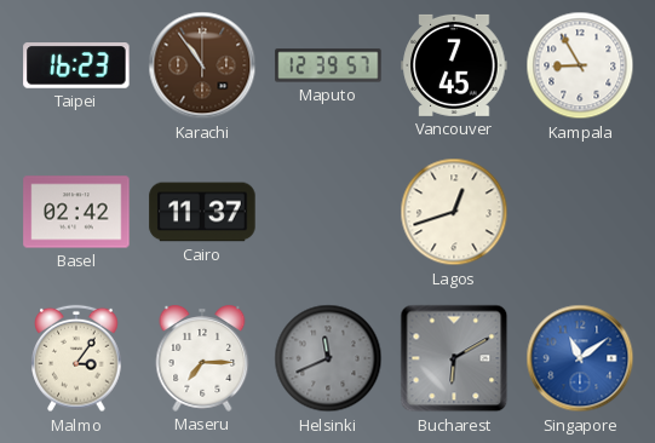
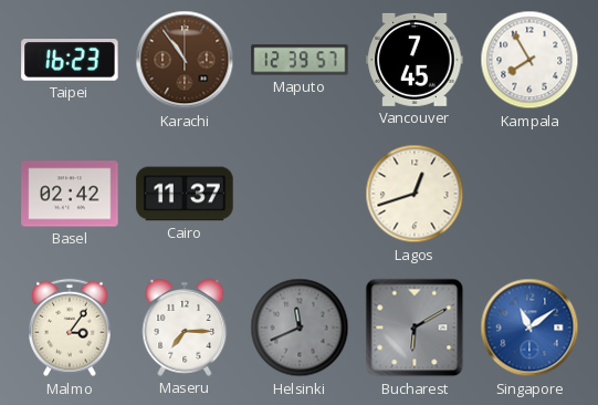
Kampala: 8:55 -> 7:55
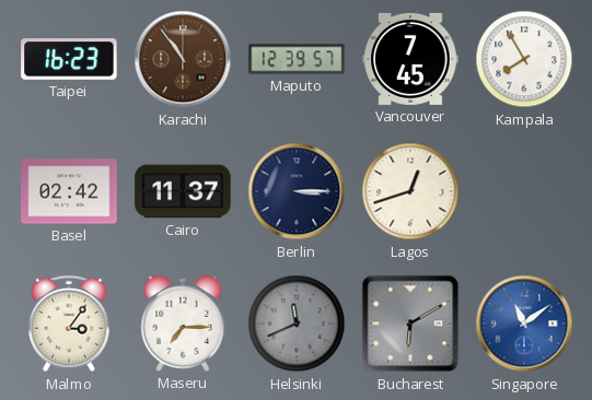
Berlin: none -> 3:15
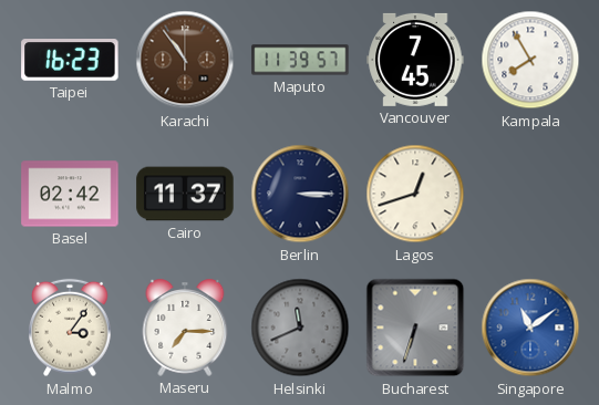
Maputo: 12:39 -> 11:39
Bucharest: 6:10 -> 6:33
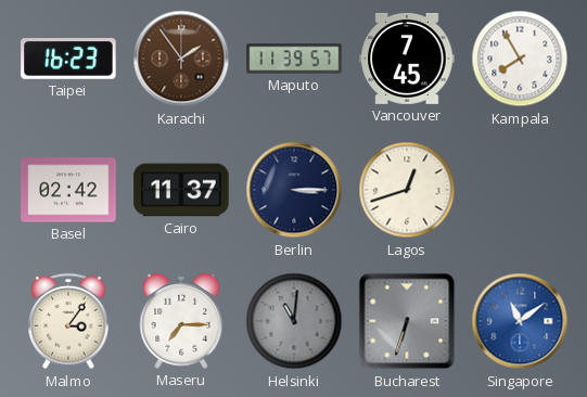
Karachi: 10:54 -> 1:54
Helsinki: 11:41 -> 11:01
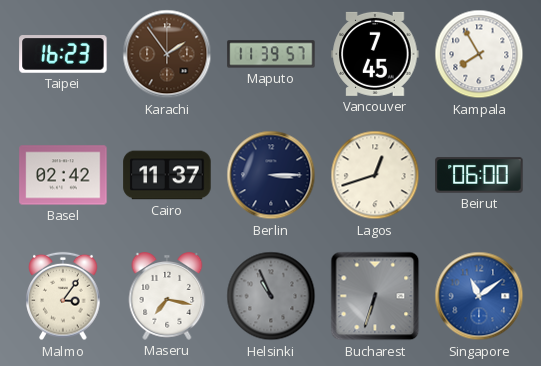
Beirut: none -> 06:00
Maseru: 7:15 -> 7:17
Helsinki: 11:01 -> 10:56
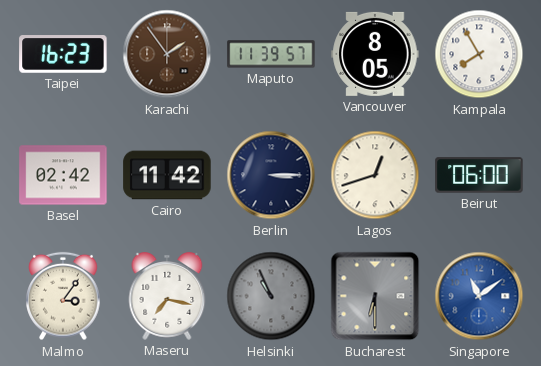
Vancouver: 7:45 -> 8:05
Cairo: 11:37 -> 11:42
Bucharest: 6:33 -> 6:30
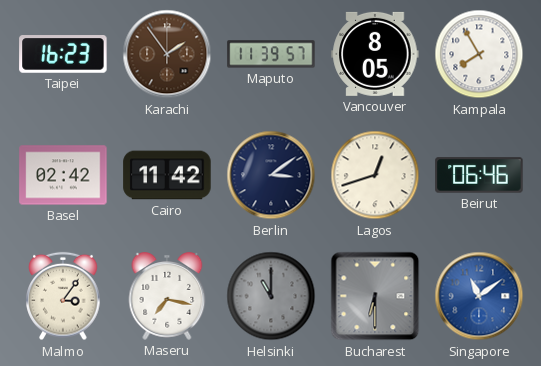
Berlin: 3:15 -> 3:09
Beirut: 06:00 -> 06:46
Helsinki: 10:56 -> 11:00
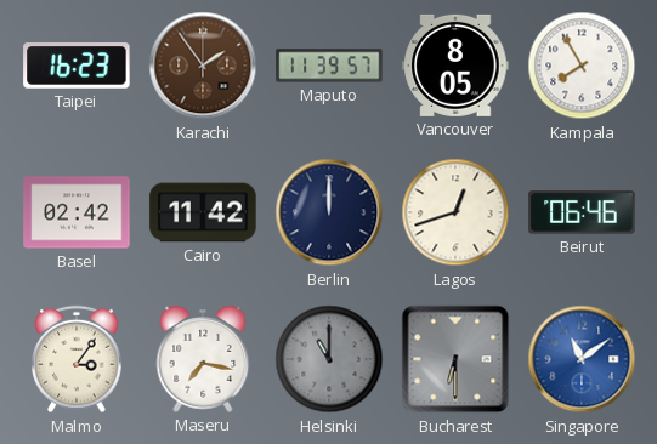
Berlin: 3:09 -> 12:00
